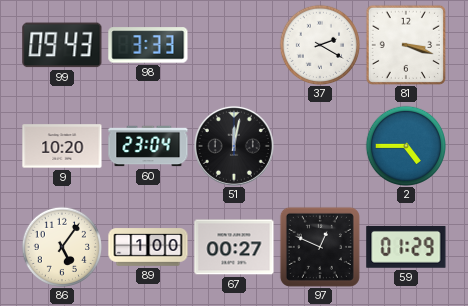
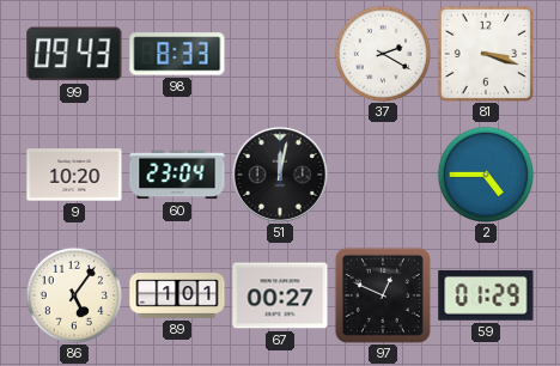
98: 3:33 -> 8:33
89: 1:00 -> 1:01
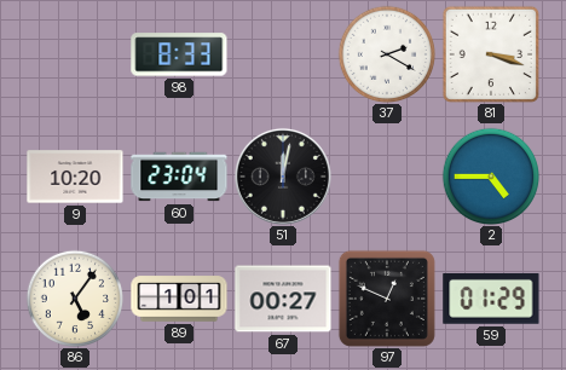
99: 09:43 -> none
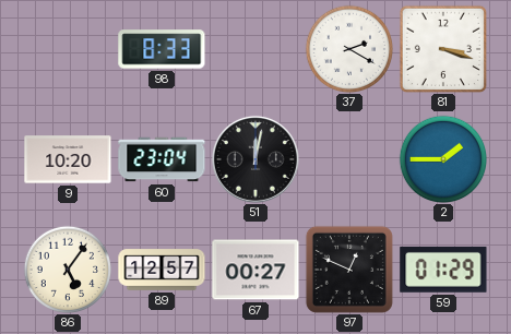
2: 4:45 -> 1:45
89: 1:01 -> 12:57
